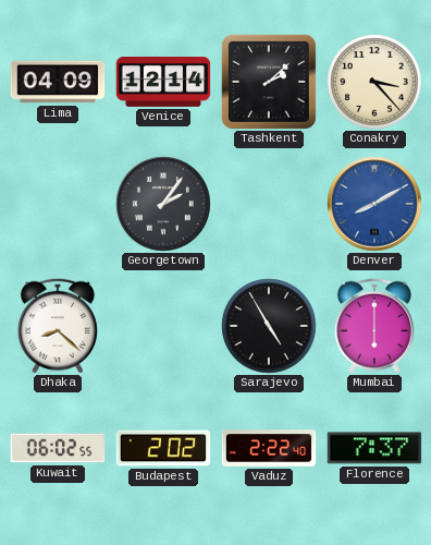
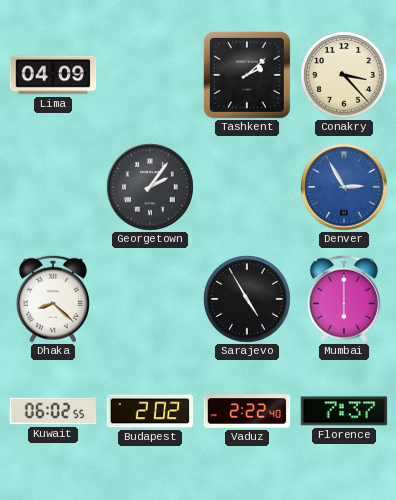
Venice: 12:14 -> none
Denver: 8:10 -> 2:55
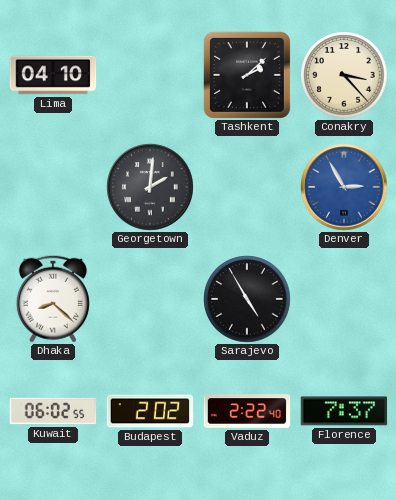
Lima: 04:09 -> 04:10
Georgetown: 2:06 -> 2:01
Mumbai: 6:00 -> none
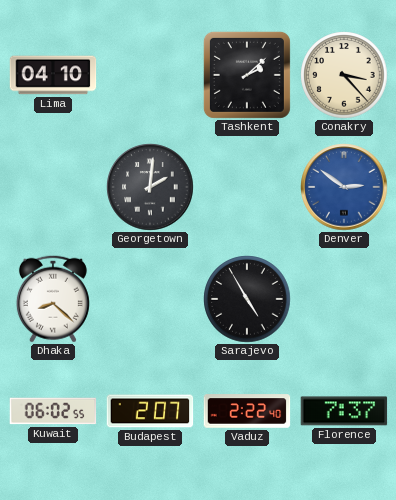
Denver: 2:55 -> 2:51
Budapest: 2:02 -> 2:07
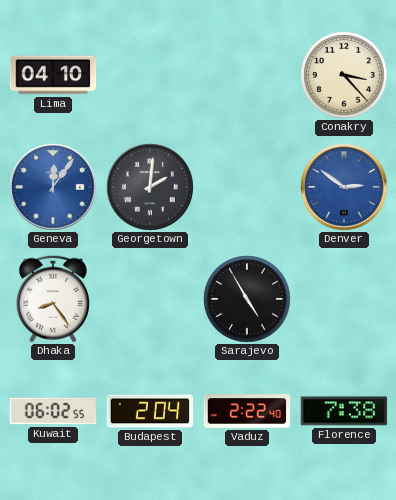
Tashkent: 2:08 -> none
Geneva: none -> 12:06
Dhaka: 8:22 -> 8:24
Budapest: 2:07 -> 2:04
Florence: 7:37 -> 7:38
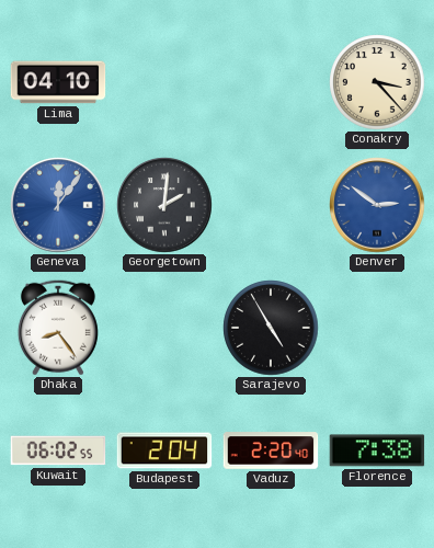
Vaduz: 2:22 -> 2:20
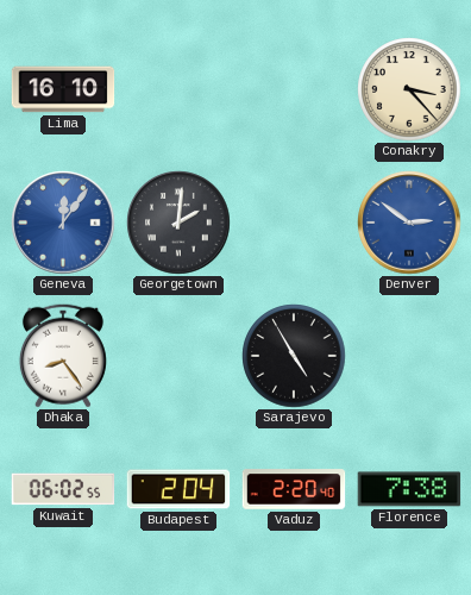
Lima: 04:10 -> 16:10
